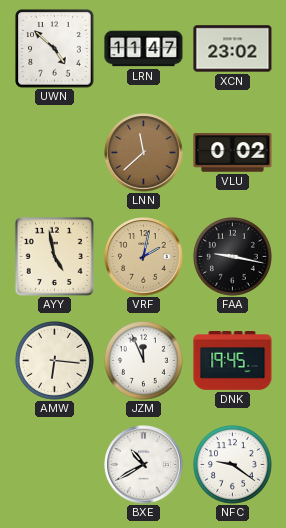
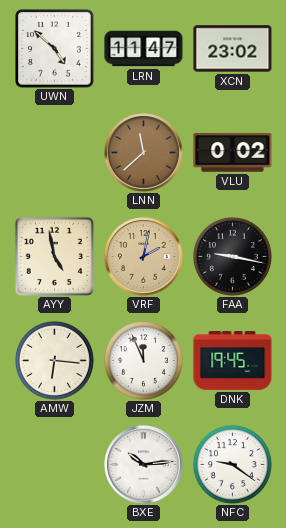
BXE: 10:40 -> 10:14
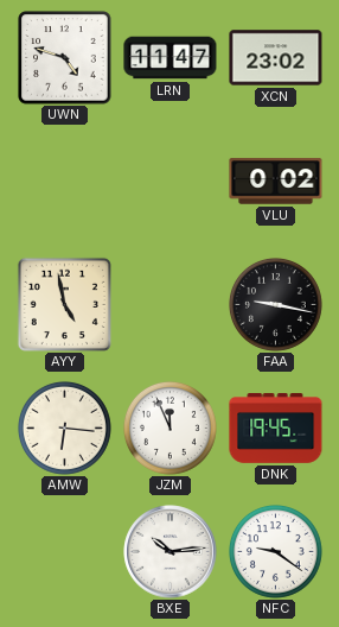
UWN: 4:52 -> 4:48
LNN: 11:38 -> none
VRF: 2:02 -> none
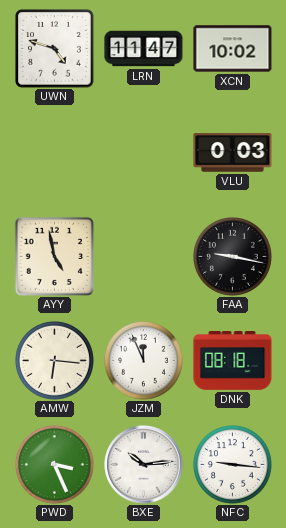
XCN: 23:02 -> 10:02
VLU: 0:02 -> 0:03
DNK: 19:45 -> 08:18
PWD: none -> 3:26
NFC: 9:21 -> 9:16
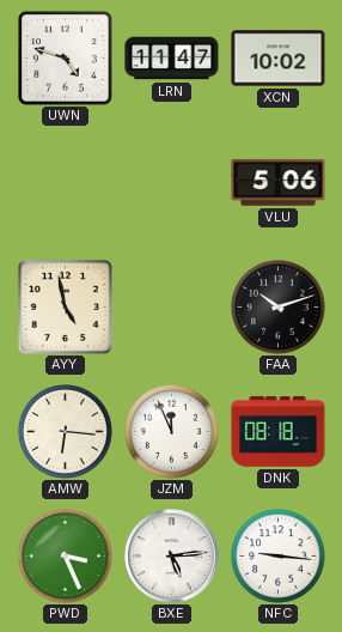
VLU: 0:03 -> 5:06
FAA: 9:17 -> 10:12
BXE: 10:14 -> 5:14
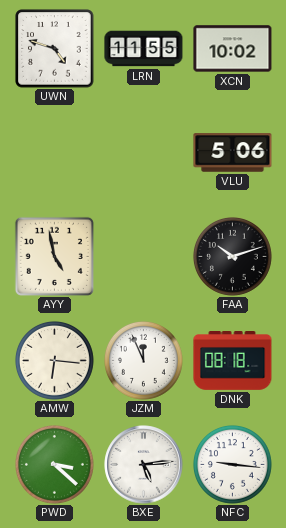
LRN: 11:47 -> 11:55
PWD: 3:26 -> 3:22
